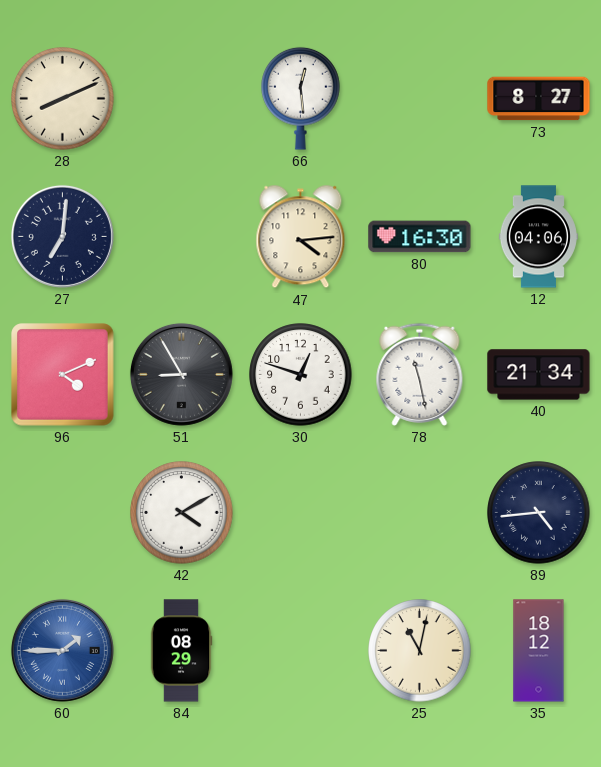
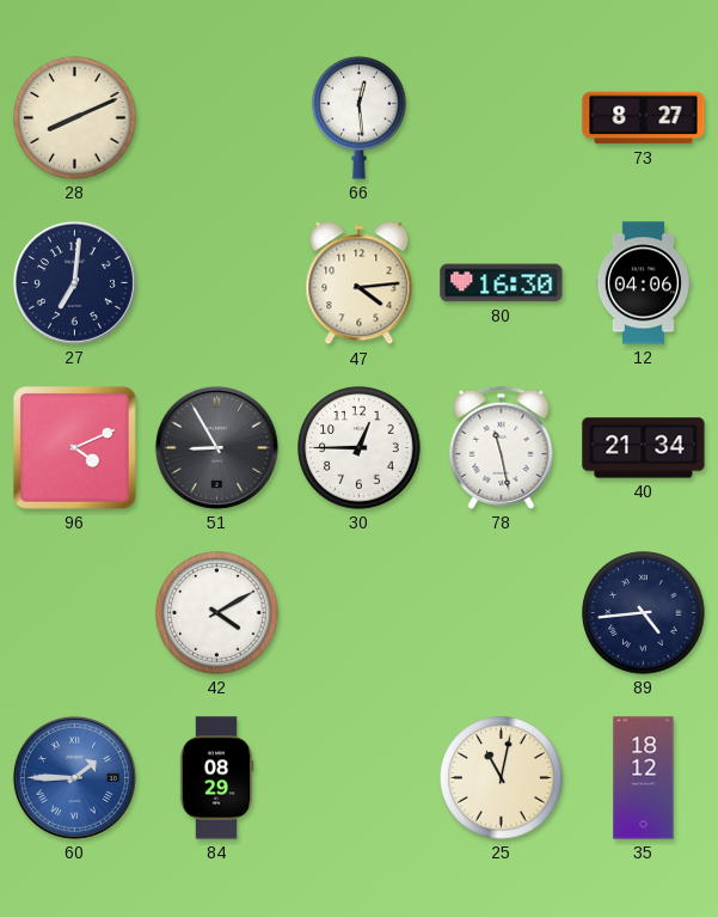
30: 12:48 -> 12:45
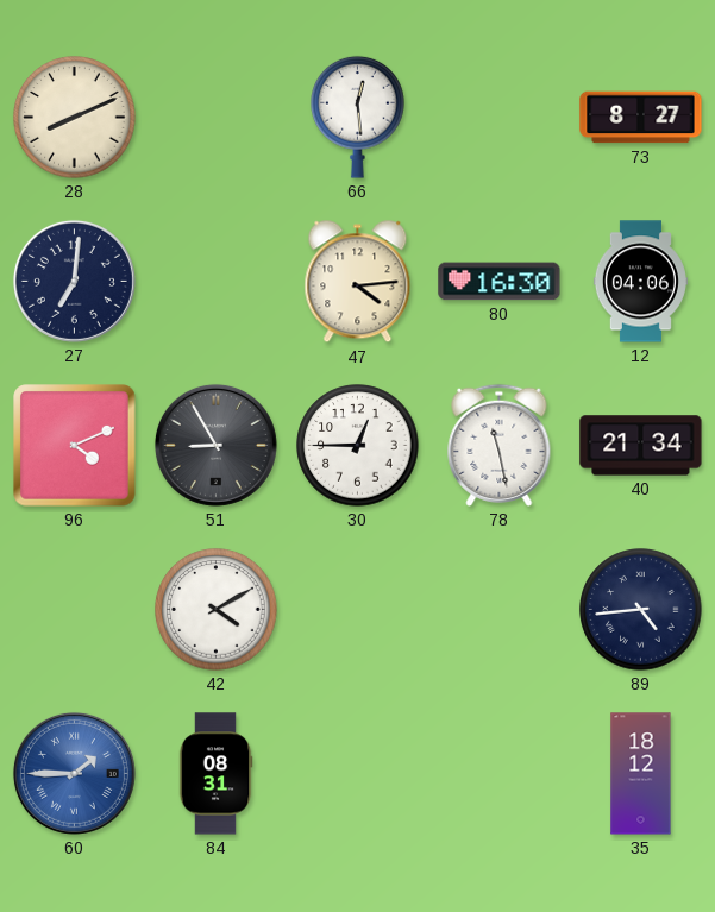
84: 08:29 -> 08:31
25: 11:02 -> none
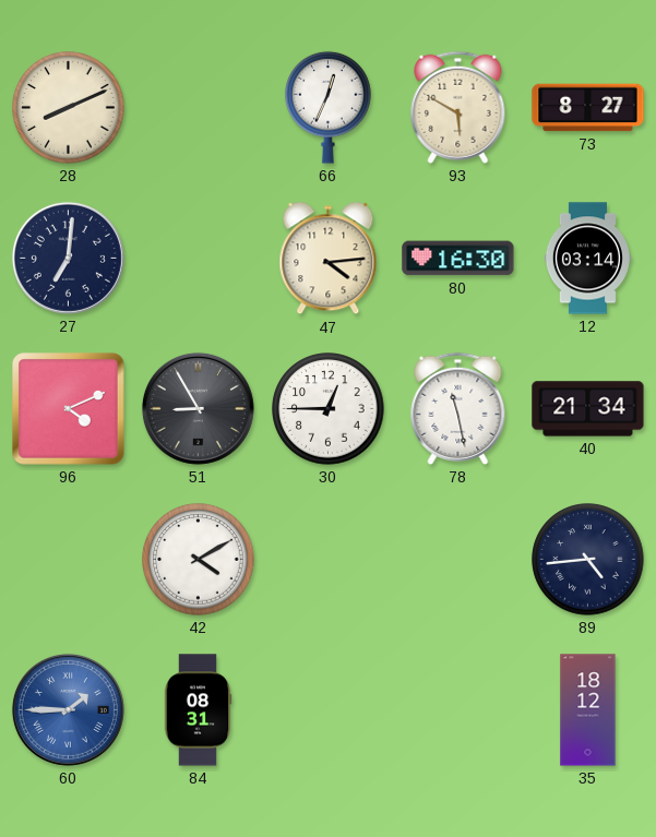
66: 12:29 -> 12:34
93: none -> 5:50
12: 04:06 -> 03:14
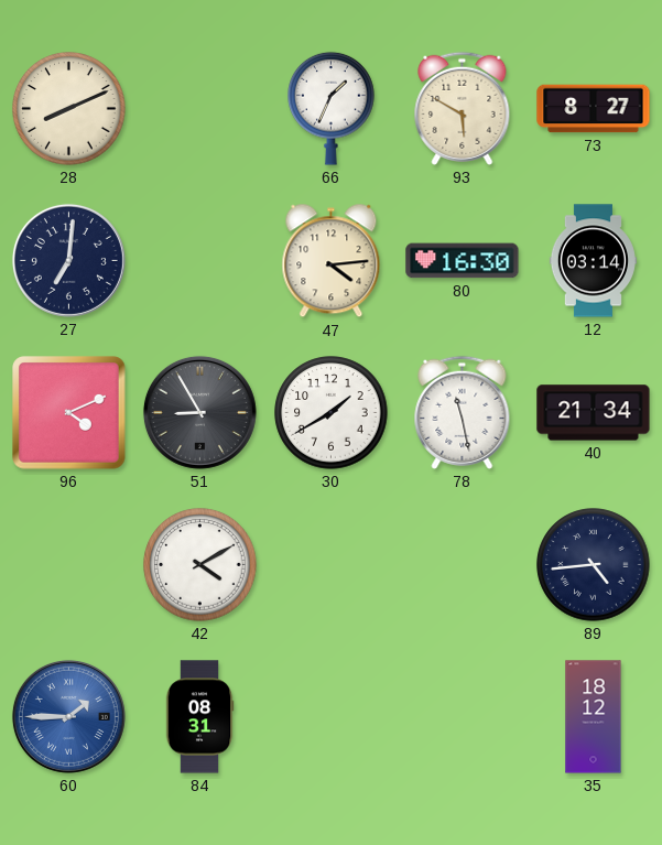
66: 12:34 -> 1:34
30: 12:45 -> 1:40
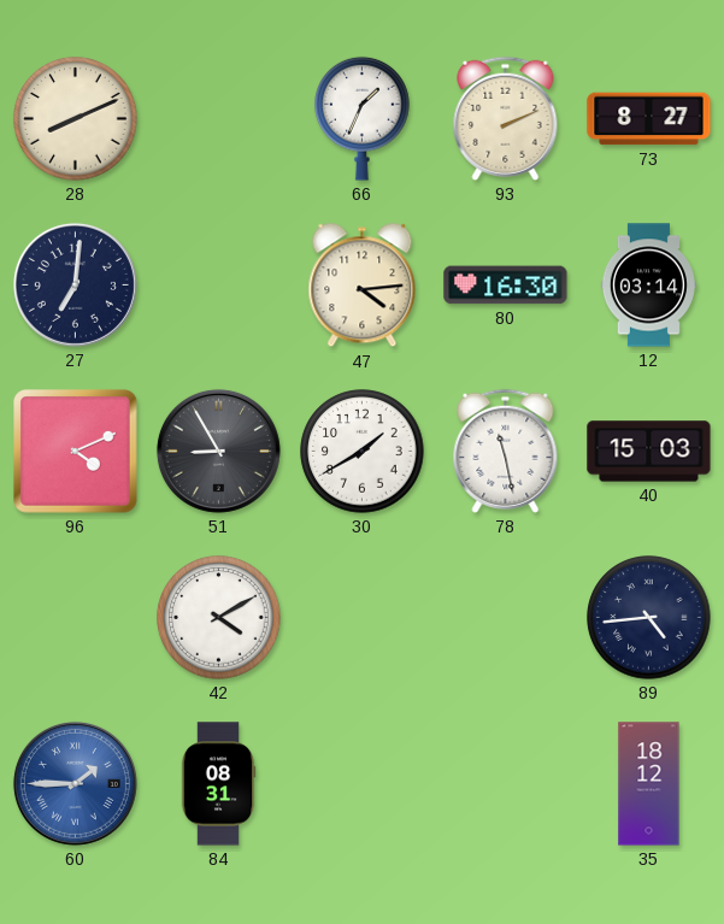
93: 5:50 -> 2:11
40: 21:34 -> 15:03
